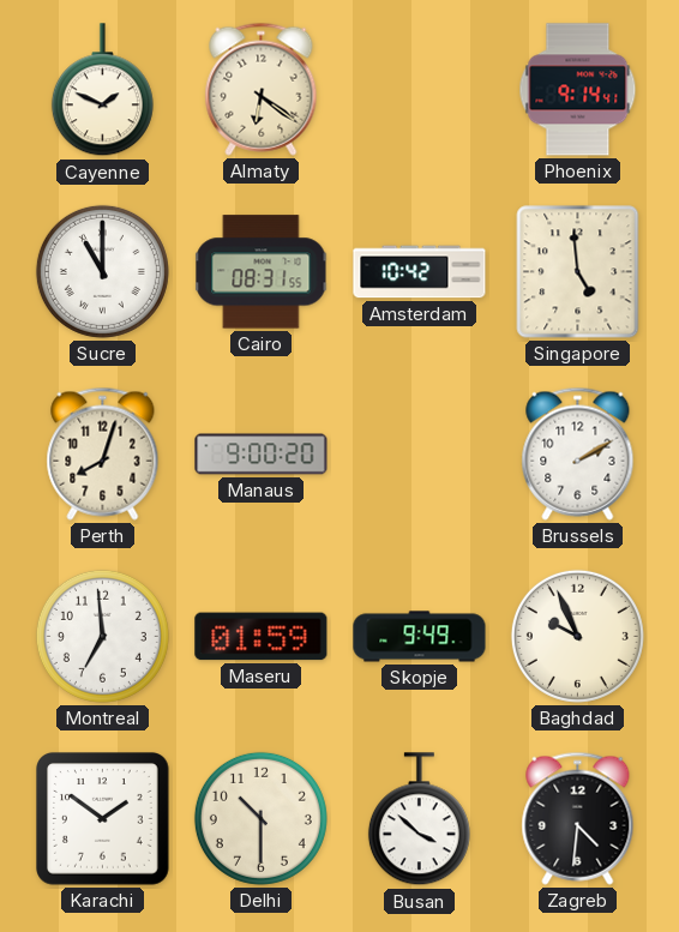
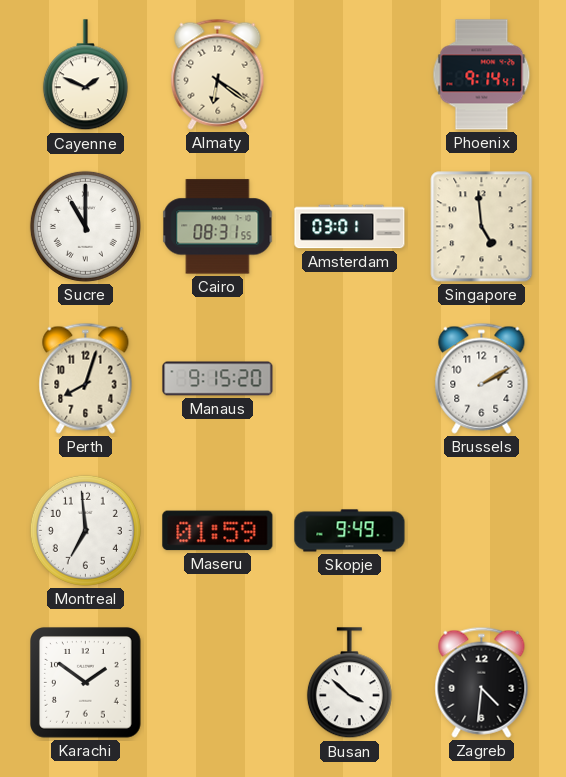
Amsterdam: 10:42 -> 03:01
Manaus: 9:00 -> 9:15
Baghdad: 9:56 -> none
Delhi: 10:30 -> none
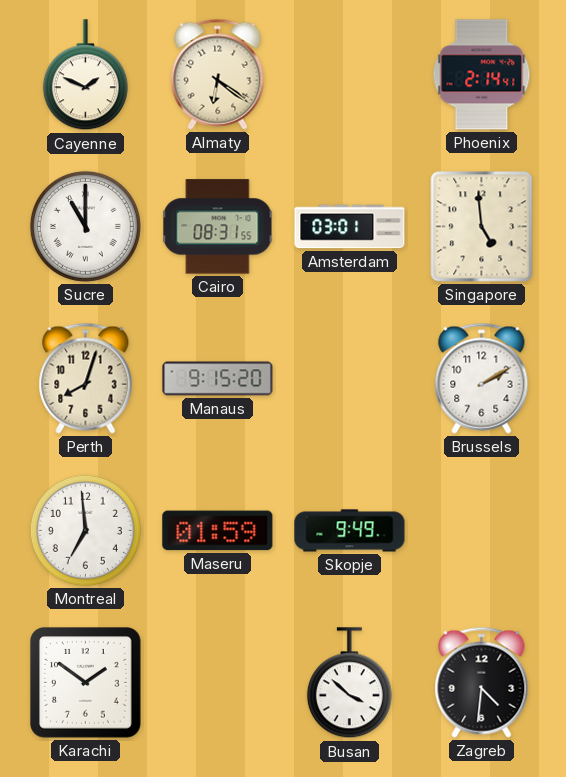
Phoenix: 9:14 -> 2:14
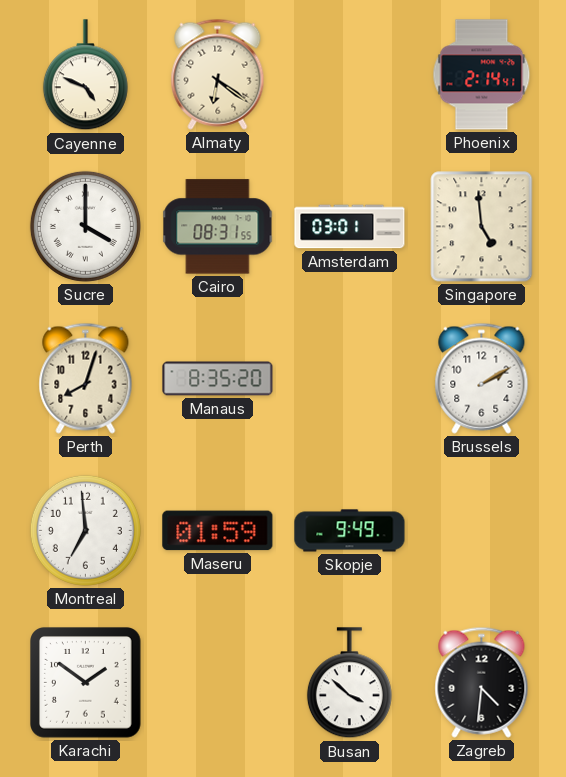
Cayenne: 1:49 -> 4:49
Sucre: 11:00 -> 4:00
Manaus: 9:15 -> 8:35
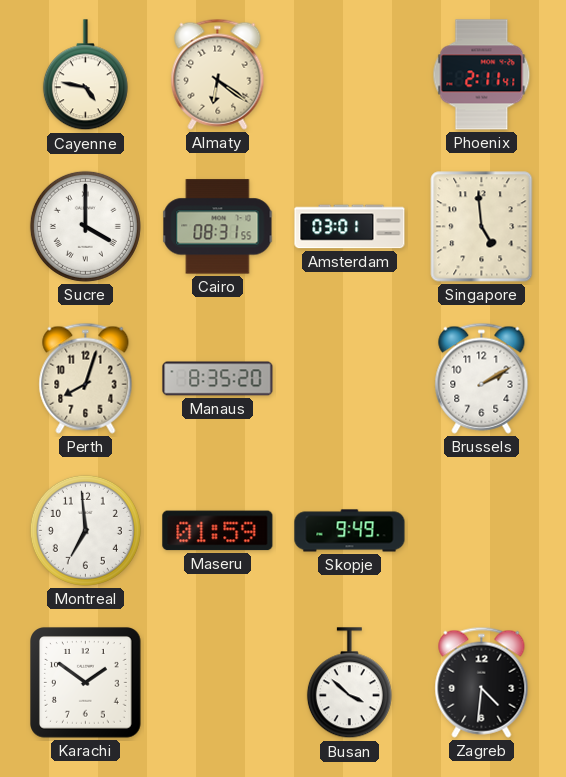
Cayenne: 4:49 -> 4:47
Phoenix: 2:14 -> 2:11
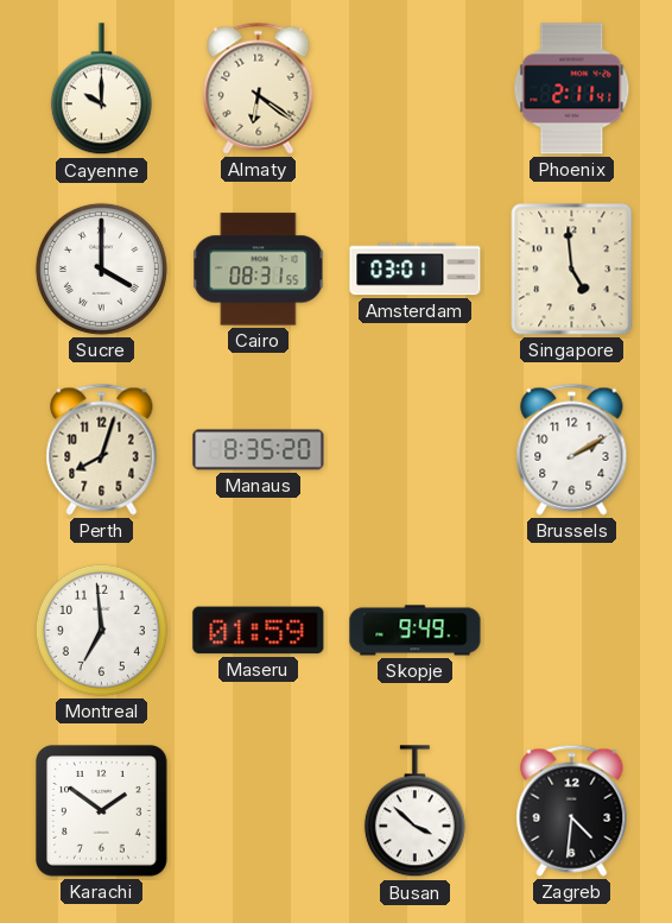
Cayenne: 4:47 -> 10:00
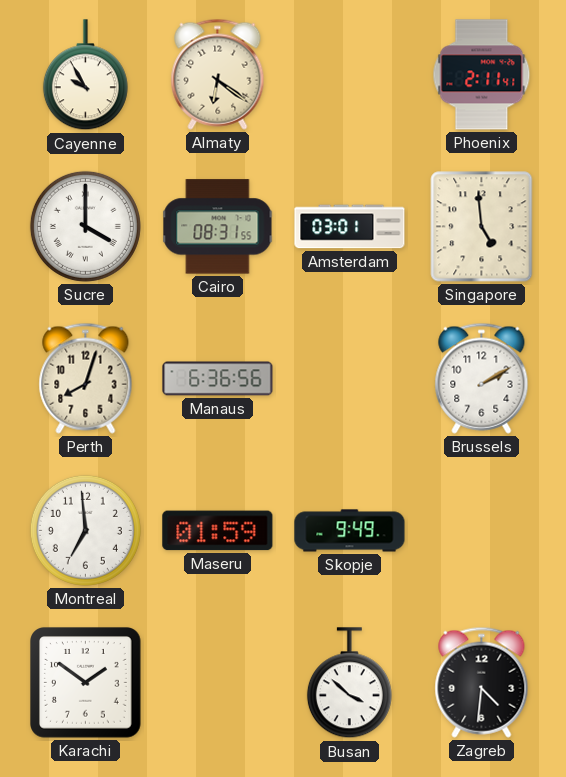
Cayenne: 10:00 -> 9:55
Manaus: 8:35 -> 6:36
